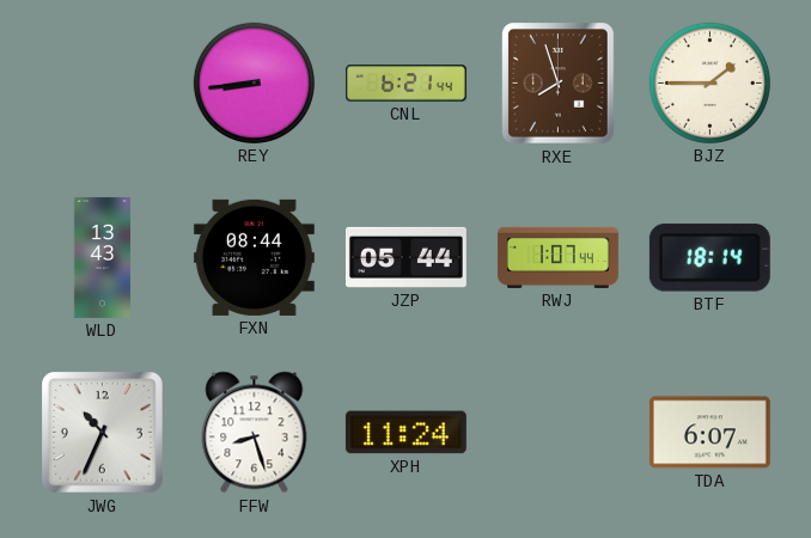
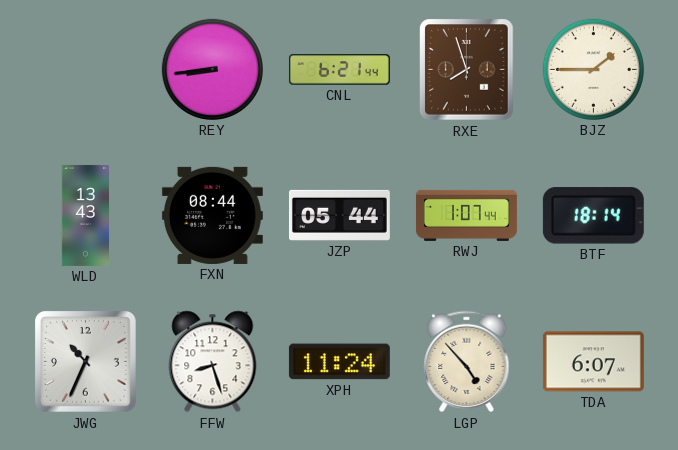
LGP: none -> 4:53
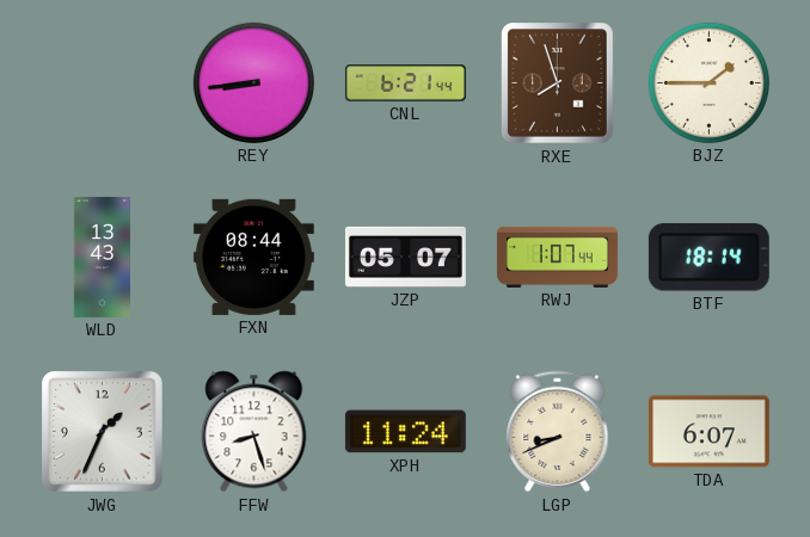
JZP: 05:44 -> 05:07
JWG: 10:34 -> 1:34
LGP: 4:53 -> 8:41
